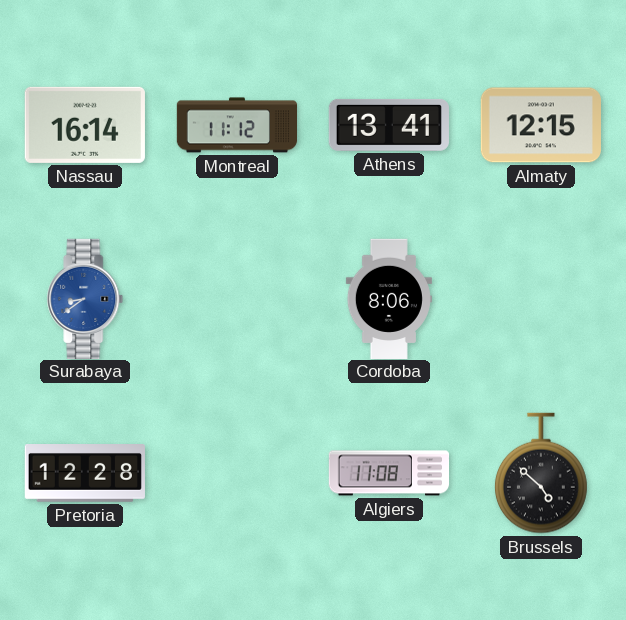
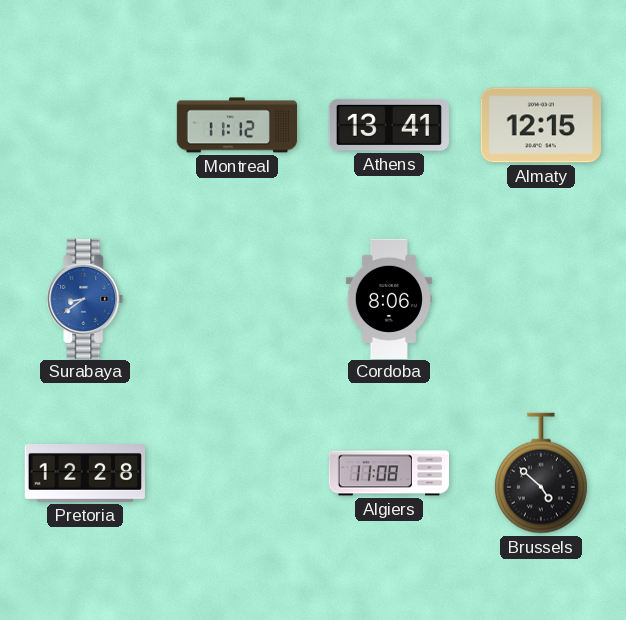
Nassau: 16:14 -> none
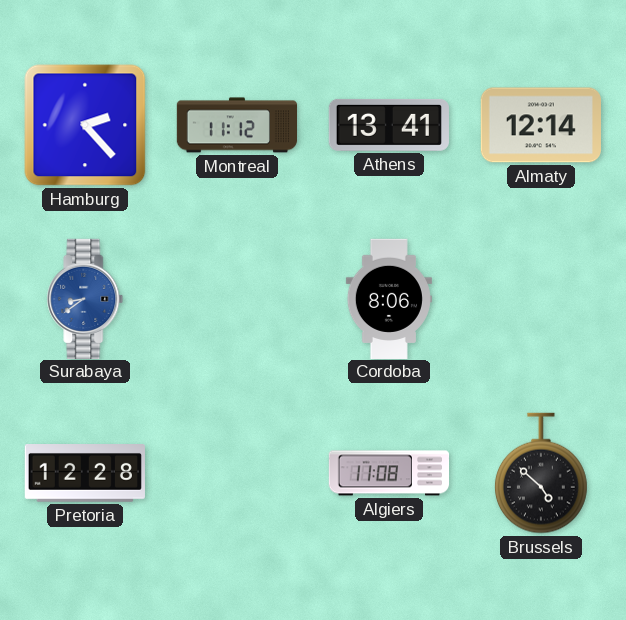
Hamburg: none -> 2:23
Almaty: 12:15 -> 12:14
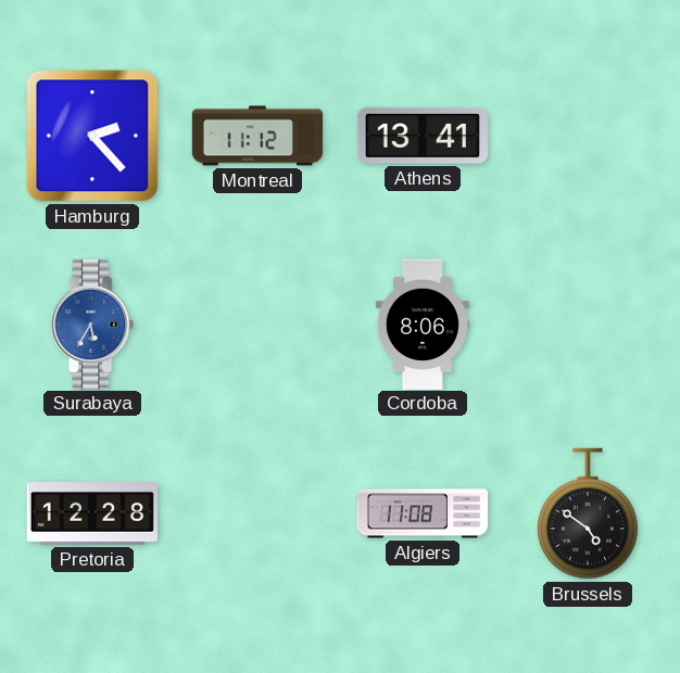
Almaty: 12:14 -> none
Surabaya: 8:39 -> 5:35
Brussels: 4:52 -> 4:51
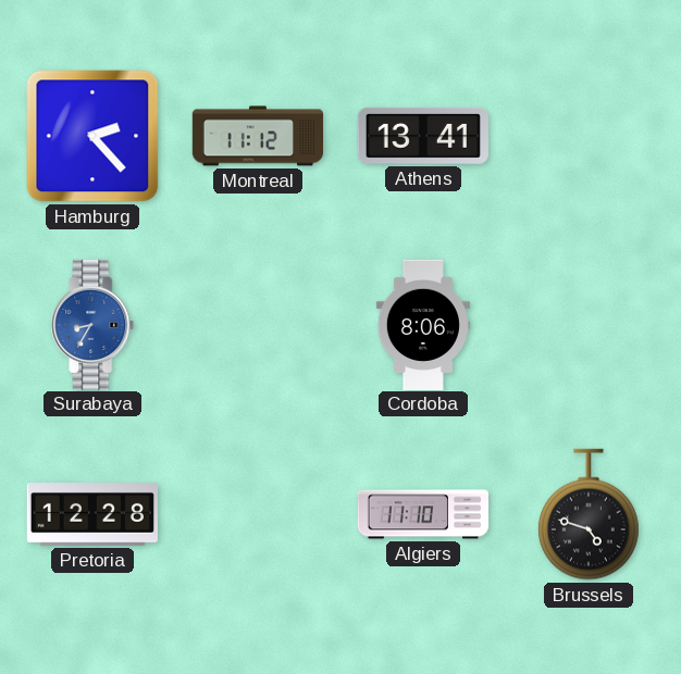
Surabaya: 5:35 -> 8:35
Algiers: 11:08 -> 11:10
Brussels: 4:51 -> 4:48
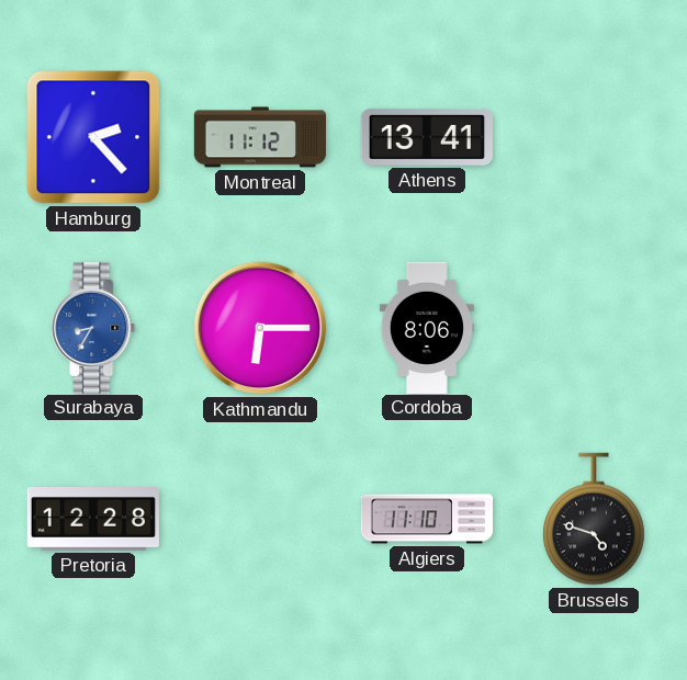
Kathmandu: none -> 6:15
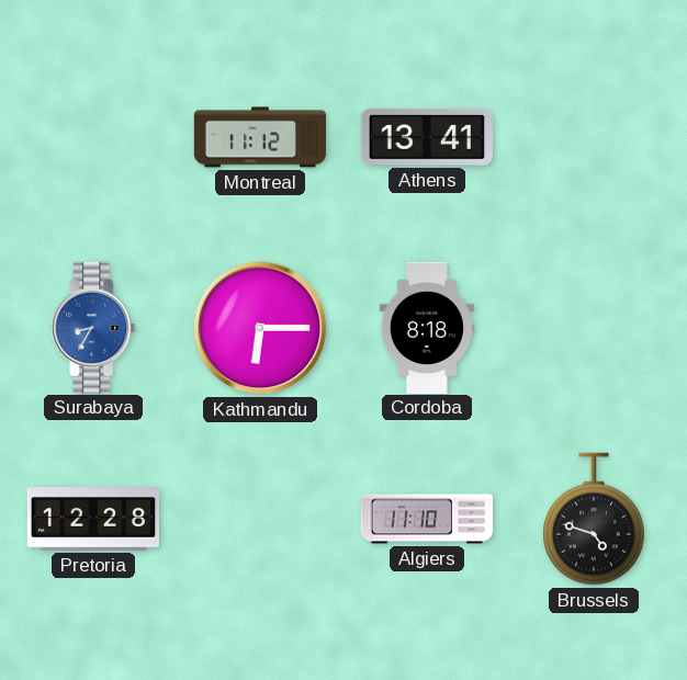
Hamburg: 2:23 -> none
Cordoba: 8:06 -> 8:18
